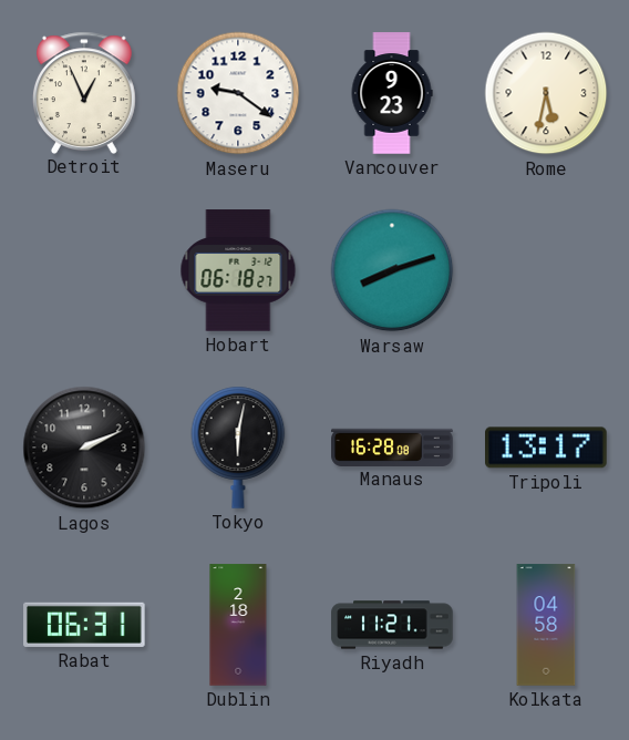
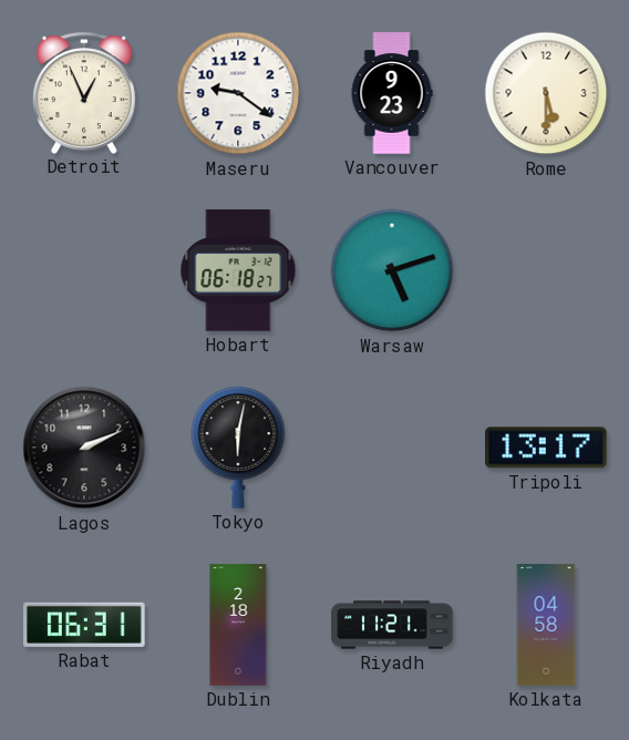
Rome: 5:32 -> 5:30
Warsaw: 8:12 -> 5:12
Manaus: 16:28 -> none
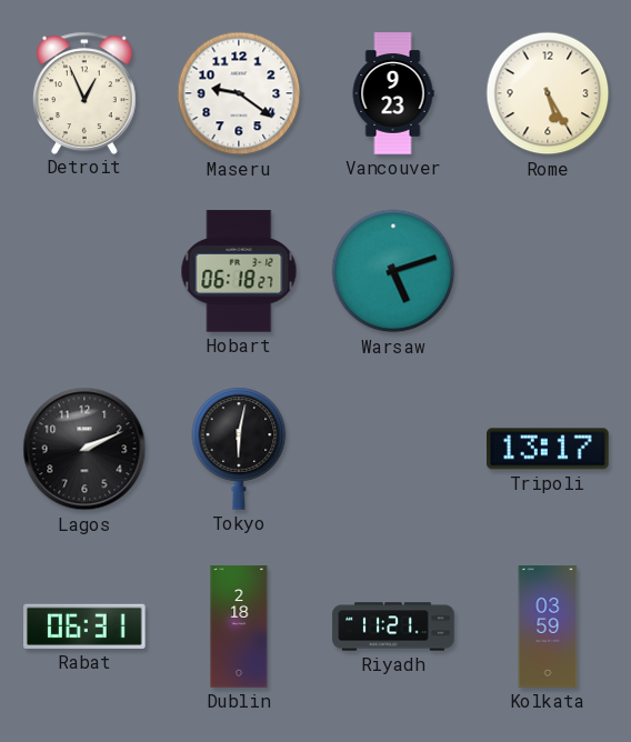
Rome: 5:30 -> 5:25
Kolkata: 04:58 -> 03:59
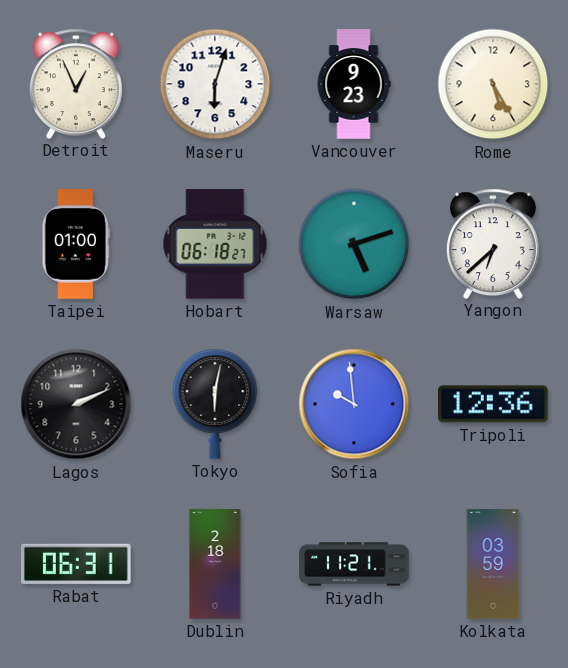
Maseru: 9:21 -> 6:03
Taipei: none -> 01:00
Yangon: none -> 6:38
Sofia: none -> 9:59
Tripoli: 13:17 -> 12:36
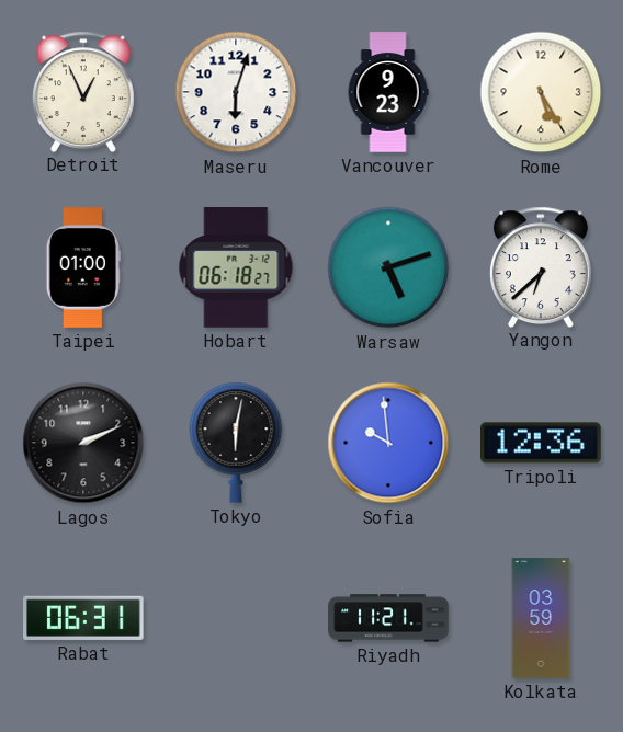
Dublin: 2:18 -> none
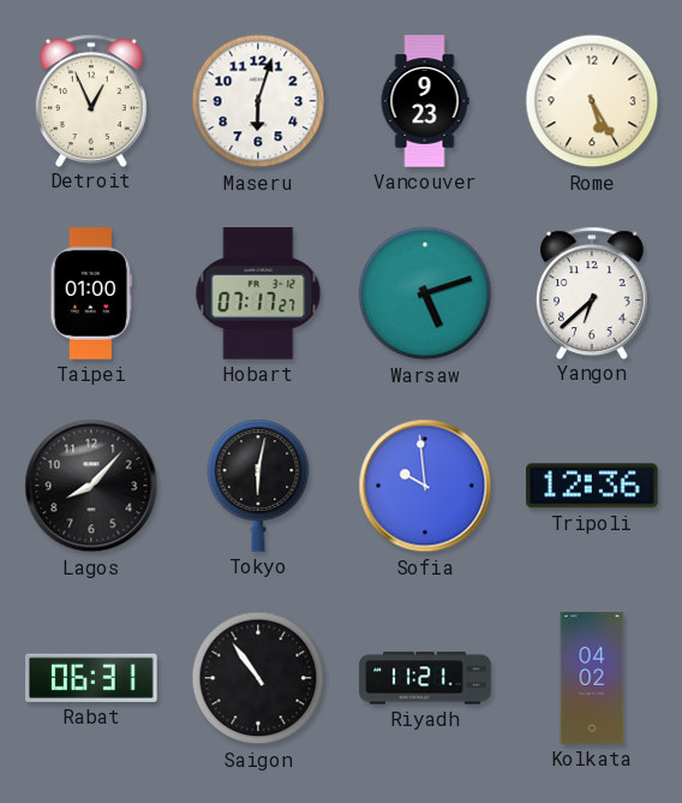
Hobart: 06:18 -> 07:17
Lagos: 2:11 -> 8:07
Saigon: none -> 10:54
Kolkata: 03:59 -> 04:02
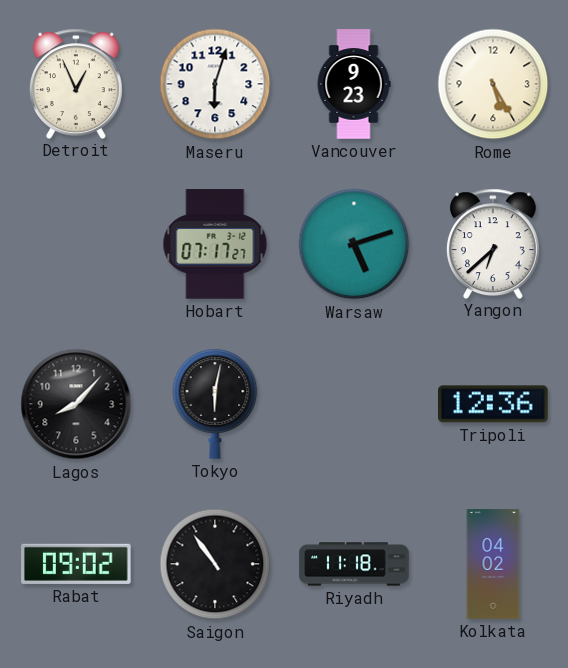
Taipei: 01:00 -> none
Sofia: 9:59 -> none
Rabat: 06:31 -> 09:02
Riyadh: 11:21 -> 11:18
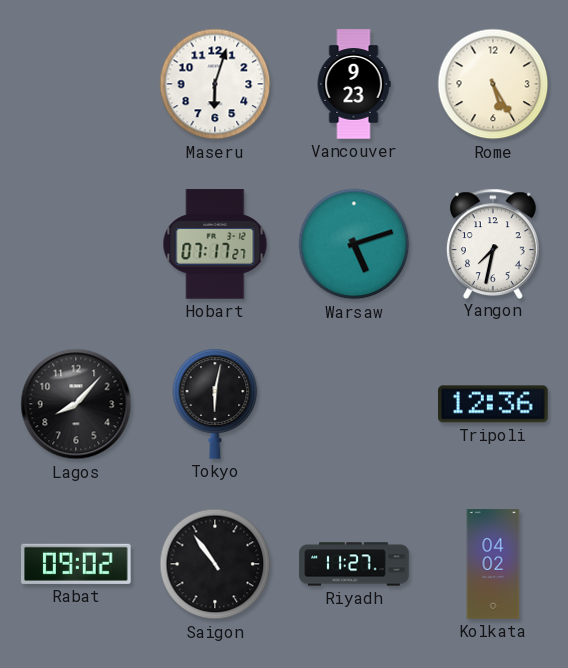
Detroit: 12:56 -> none
Yangon: 6:38 -> 7:32
Riyadh: 11:18 -> 11:27
